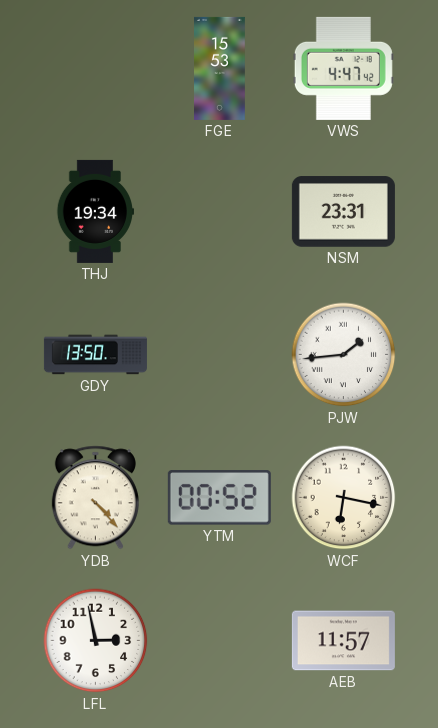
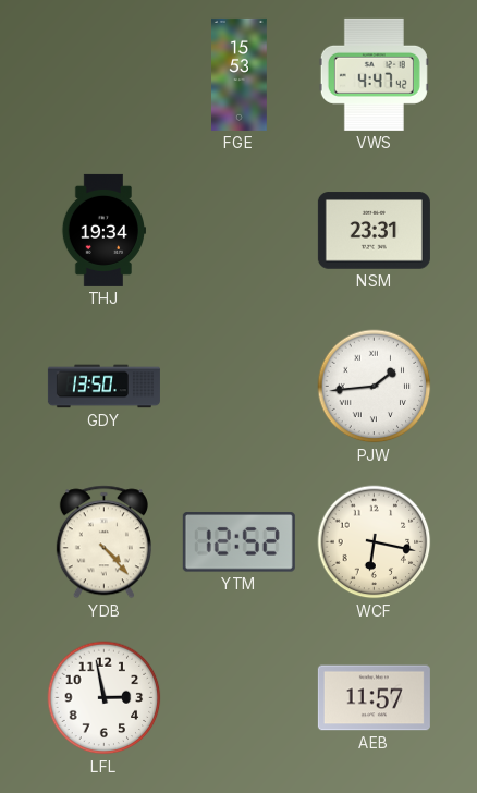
YTM: 00:52 -> 12:52
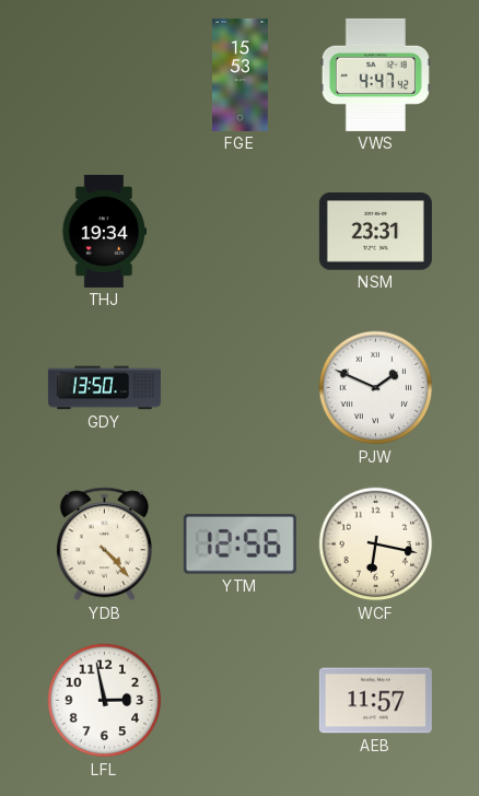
PJW: 1:44 -> 1:49
YTM: 12:52 -> 12:56
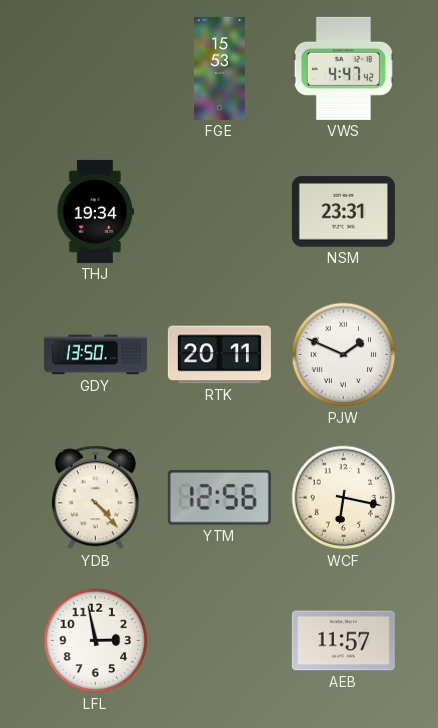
RTK: none -> 20:11
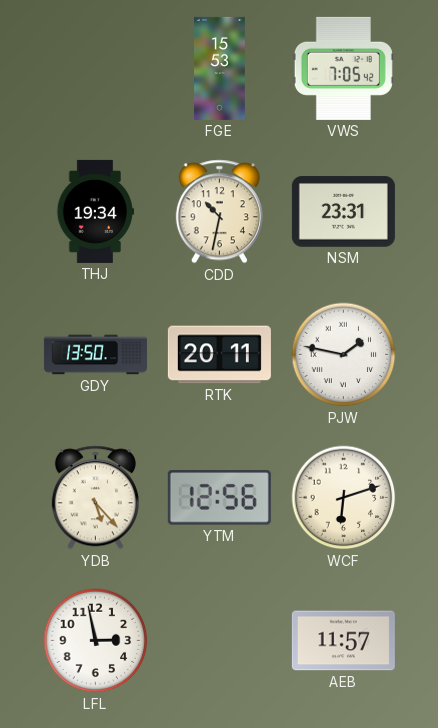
VWS: 4:47 -> 7:05
CDD: none -> 10:32
PJW: 1:49 -> 1:47
YDB: 4:23 -> 5:23
WCF: 6:17 -> 6:12
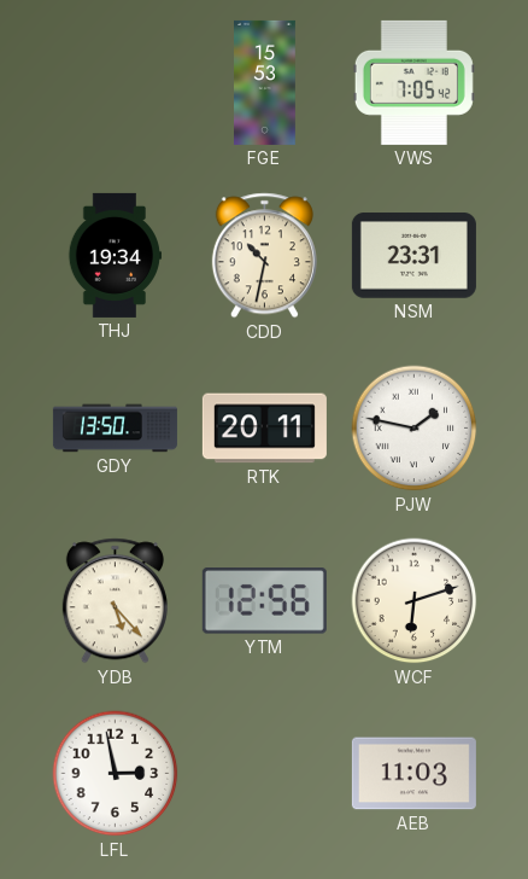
AEB: 11:57 -> 11:03
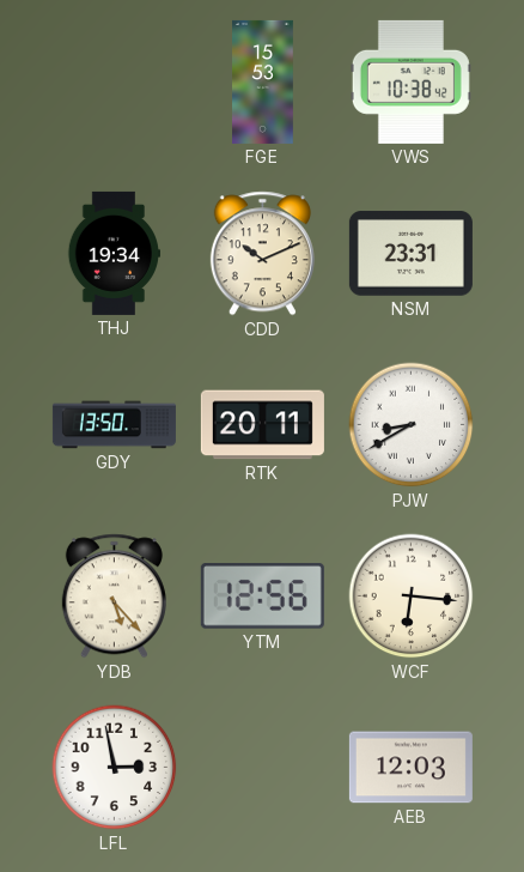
VWS: 7:05 -> 10:38
CDD: 10:32 -> 10:11
PJW: 1:47 -> 8:40
WCF: 6:12 -> 6:16
AEB: 11:03 -> 12:03
